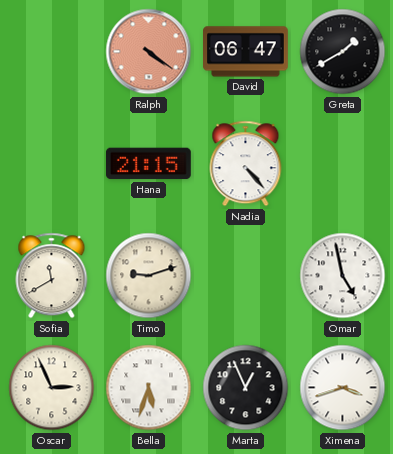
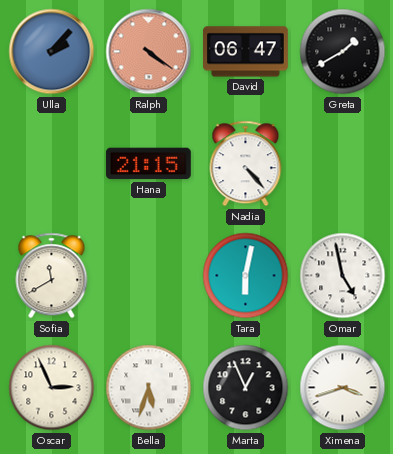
Ulla: none -> 2:07
Timo: 9:12 -> none
Tara: none -> 6:02
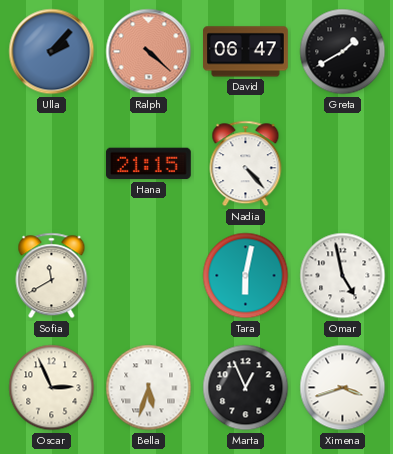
Ralph: 4:21 -> 4:22
